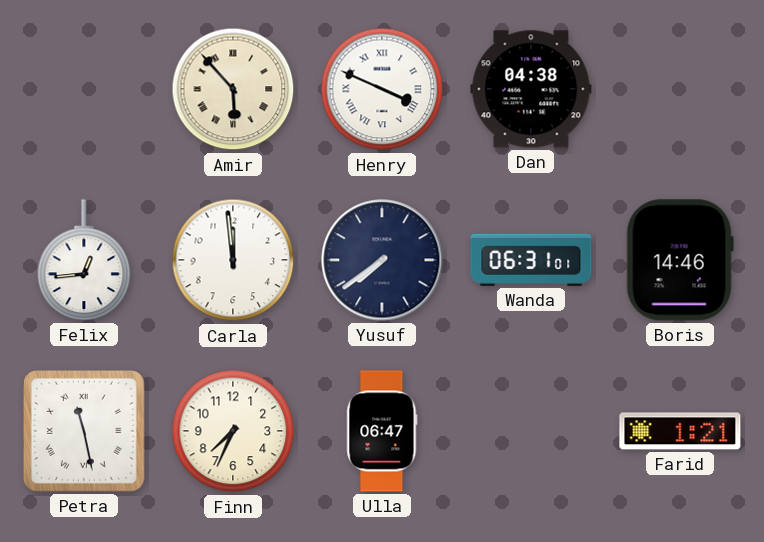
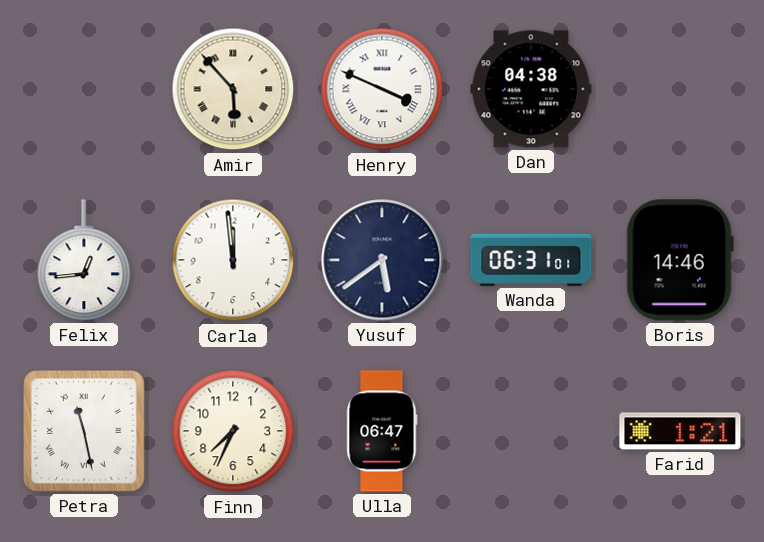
Yusuf: 7:39 -> 5:39
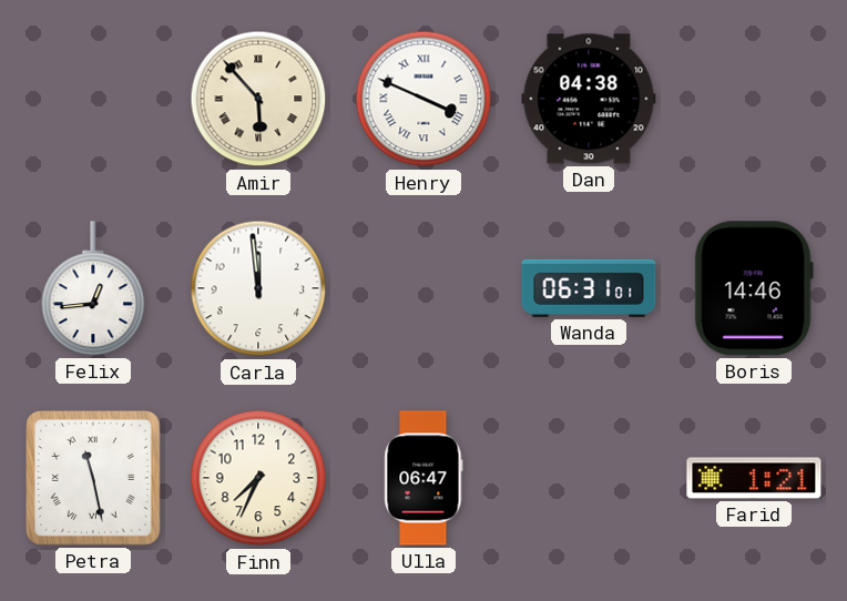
Yusuf: 5:39 -> none
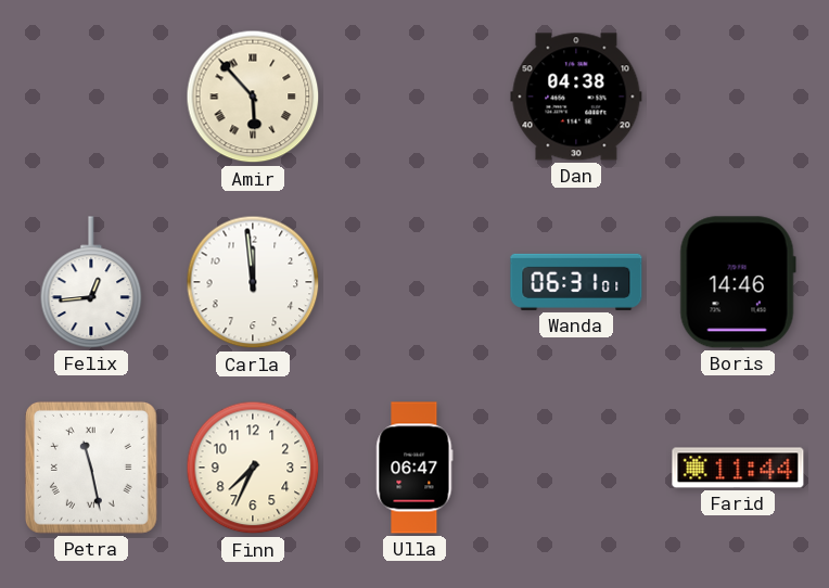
Henry: 3:49 -> none
Farid: 1:21 -> 11:44
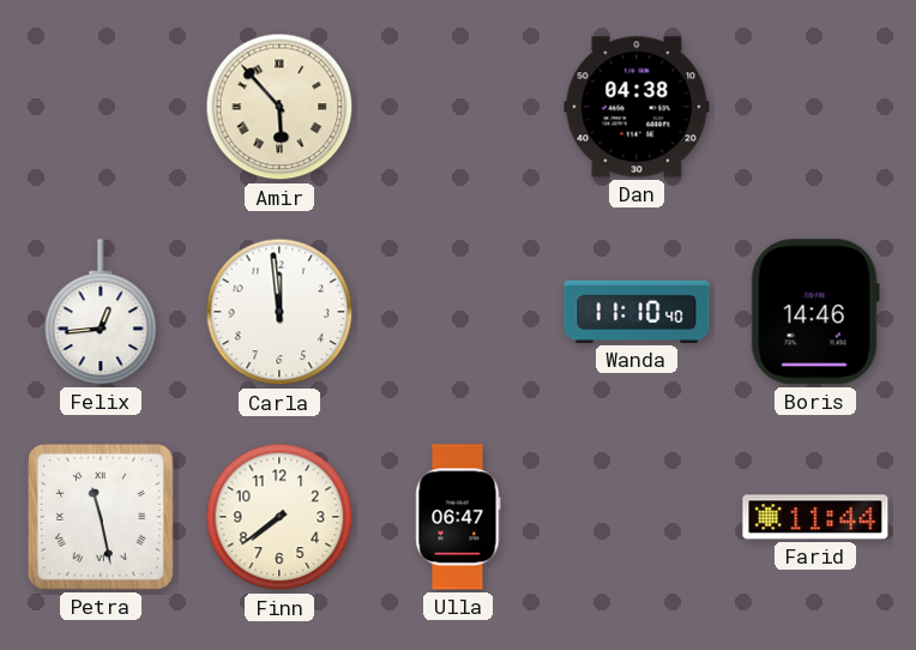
Wanda: 06:31 -> 11:10
Finn: 7:34 -> 7:39
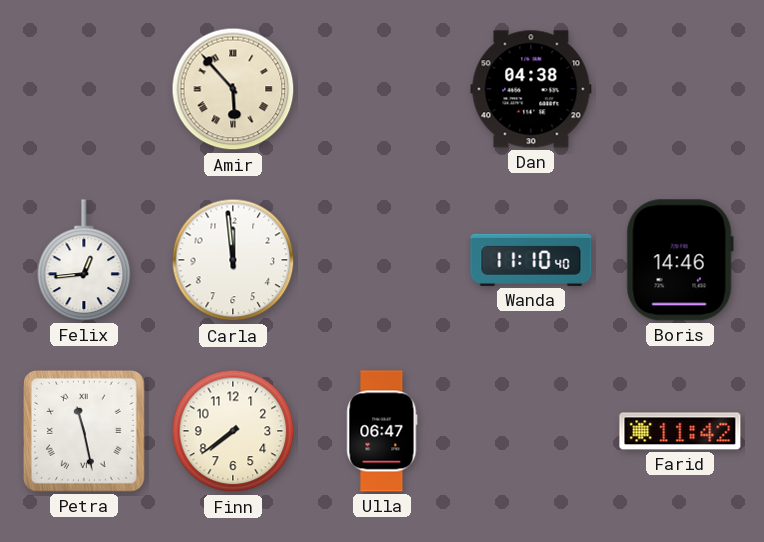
Farid: 11:44 -> 11:42
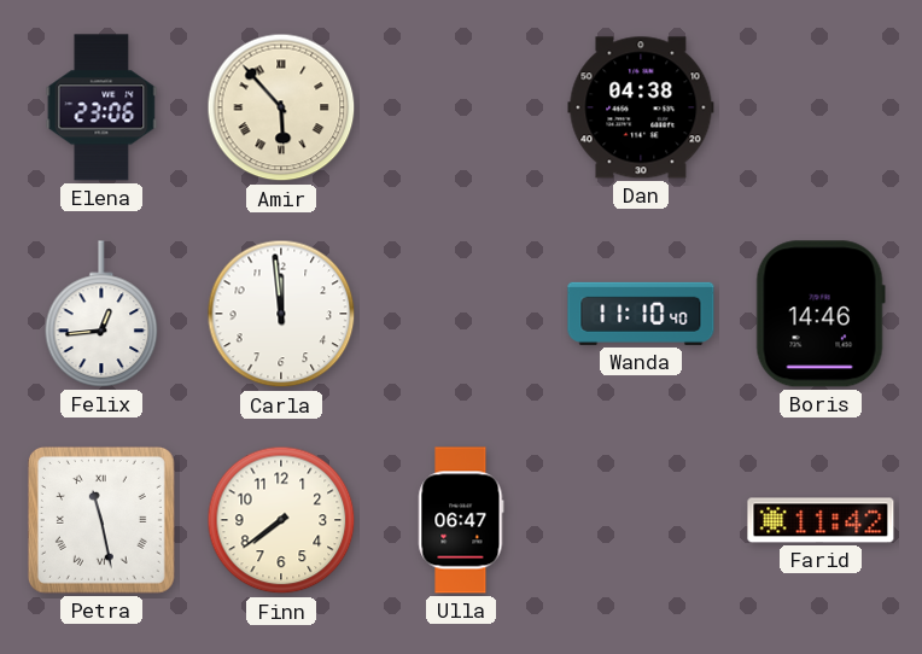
Elena: none -> 23:06
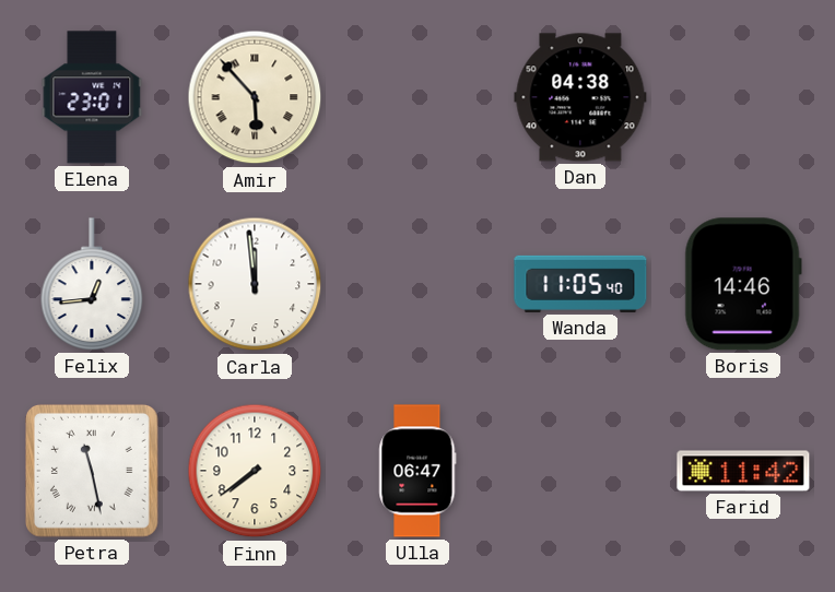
Elena: 23:06 -> 23:01
Wanda: 11:10 -> 11:05
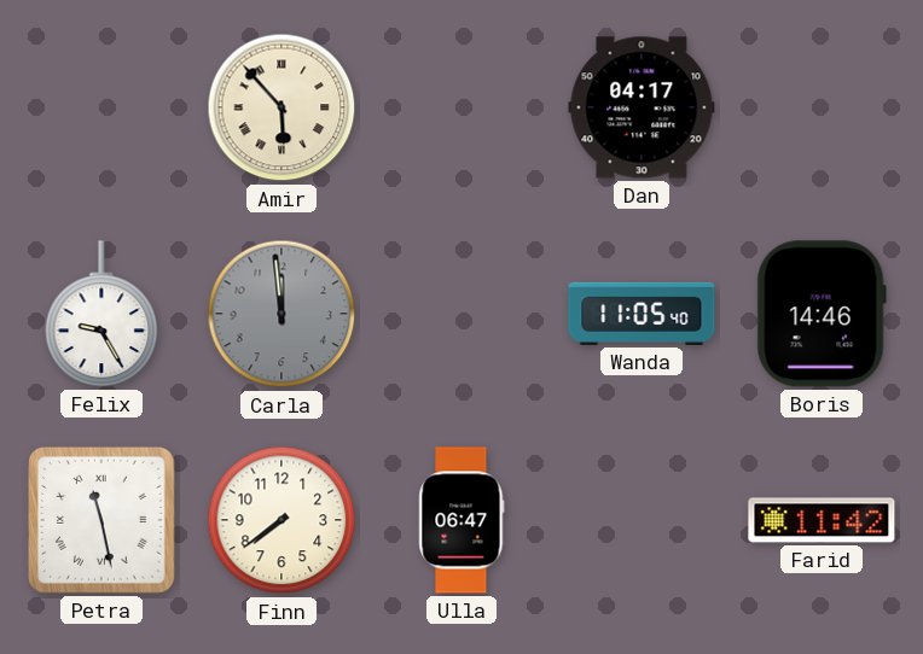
Elena: 23:01 -> none
Dan: 04:38 -> 04:17
Felix: 12:44 -> 9:25
Carla dial: white -> grey
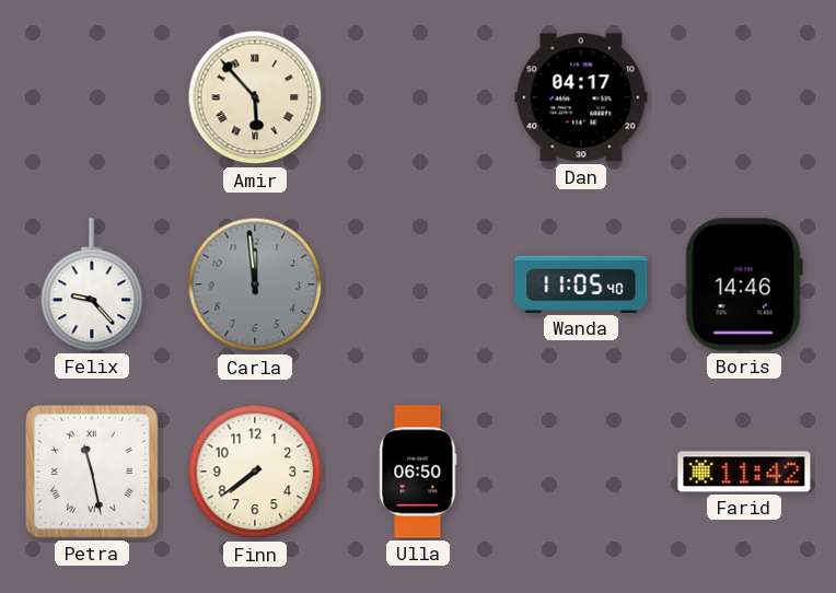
Felix: 9:25 -> 9:23
Ulla: 06:47 -> 06:50
